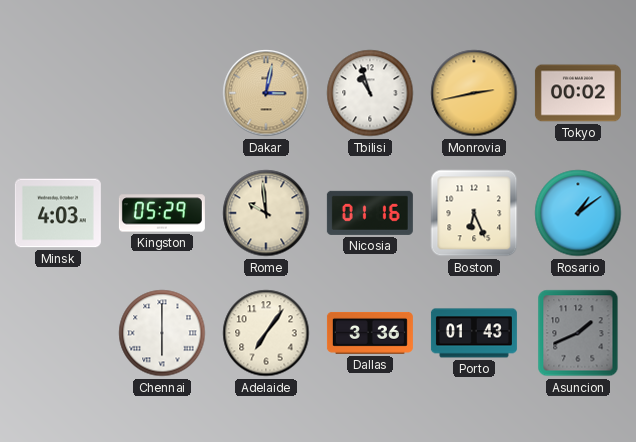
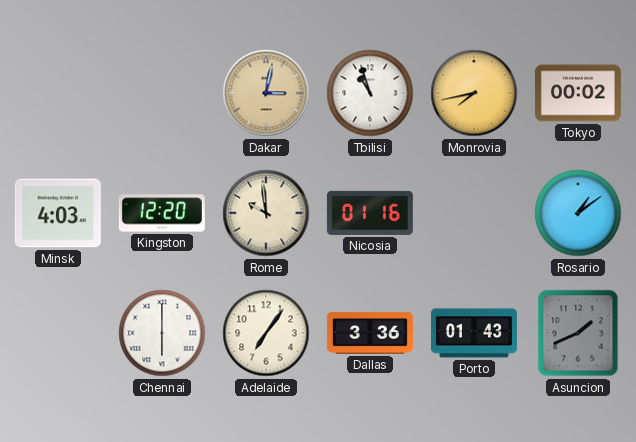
Monrovia: 2:43 -> 7:43
Kingston: 05:29 -> 12:20
Boston: 6:26 -> none
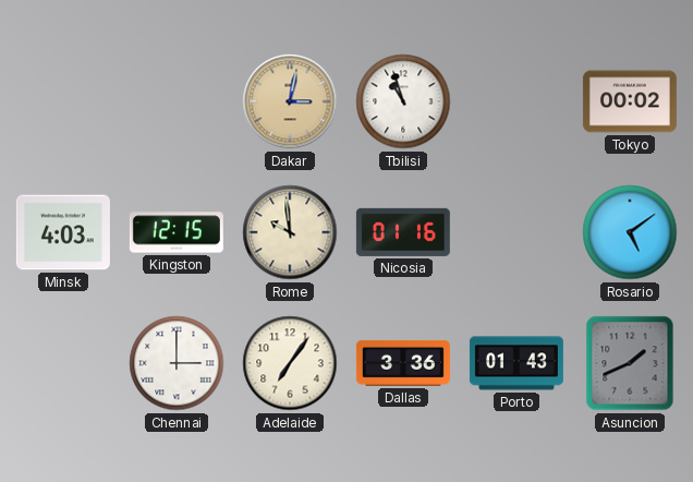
Monrovia: 7:43 -> none
Kingston: 12:20 -> 12:15
Rosario: 1:09 -> 5:09
Chennai: 6:00 -> 3:00
